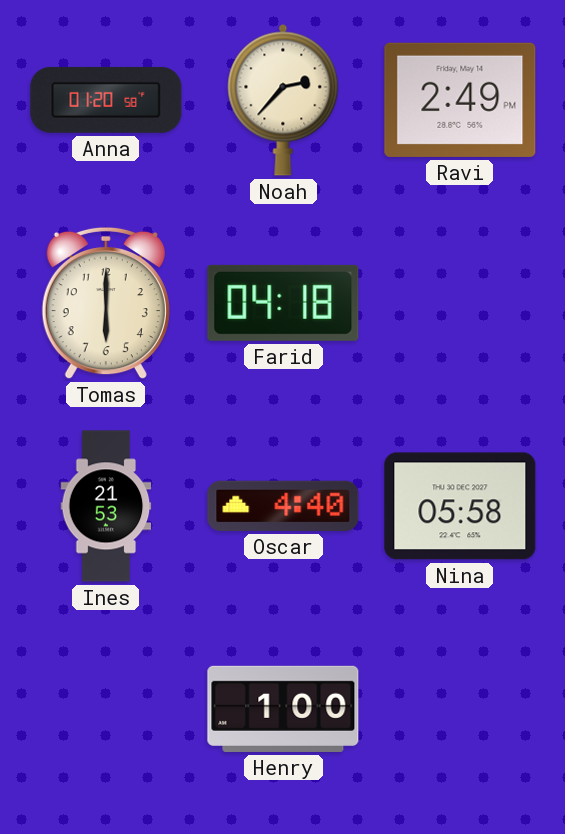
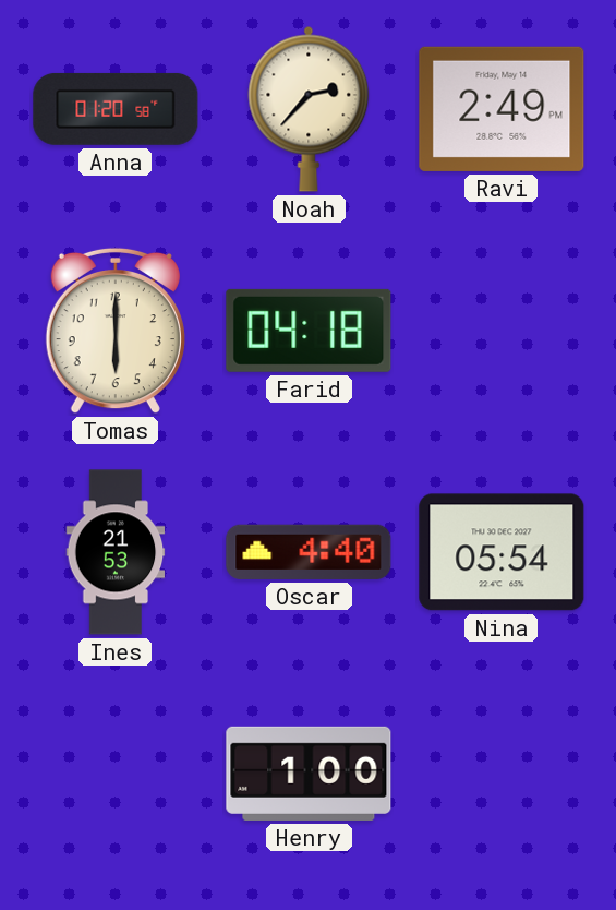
Nina: 05:58 -> 05:54
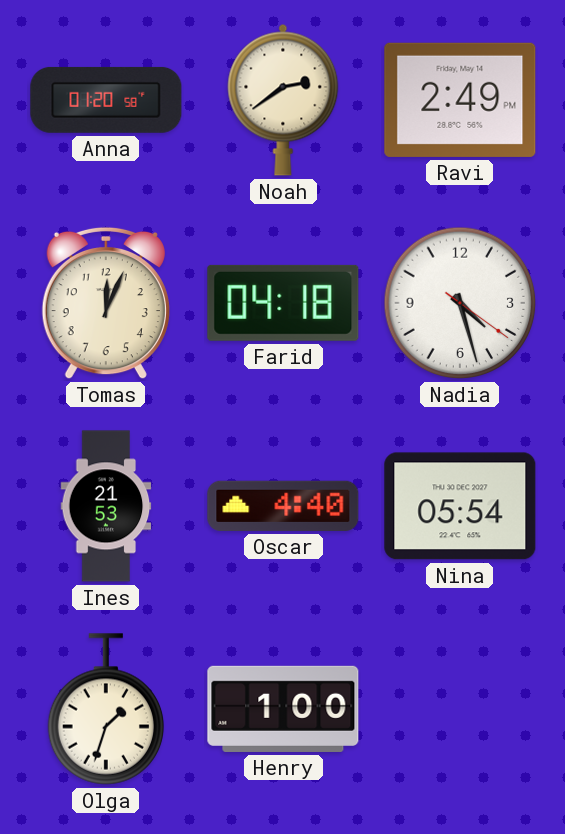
Noah: 2:37 -> 2:39
Tomas: 6:00 -> 12:04
Nadia: none -> 4:27
Olga: none -> 1:33
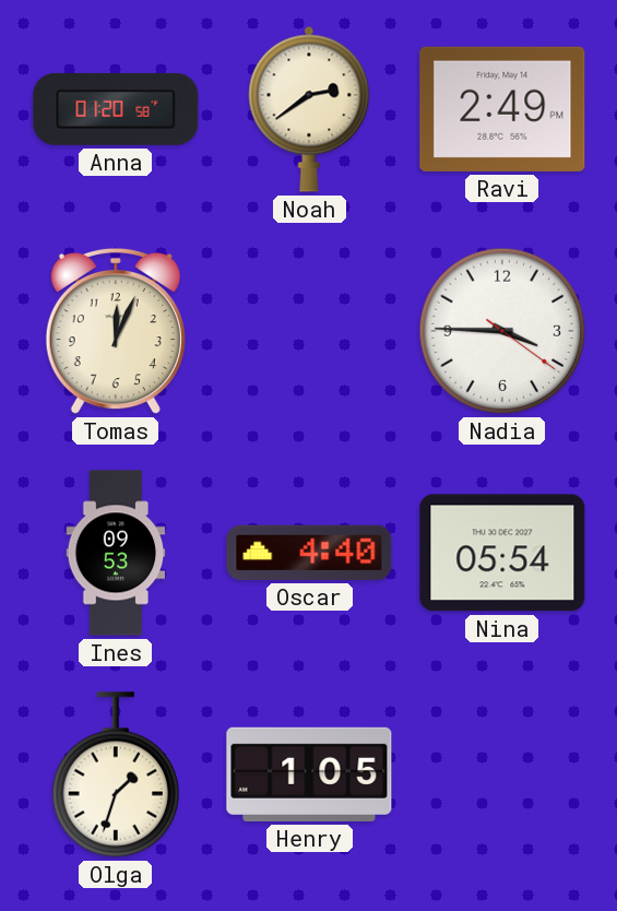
Farid: 04:18 -> none
Nadia: 4:27 -> 3:45
Ines: 21:53 -> 09:53
Henry: 1:00 -> 1:05
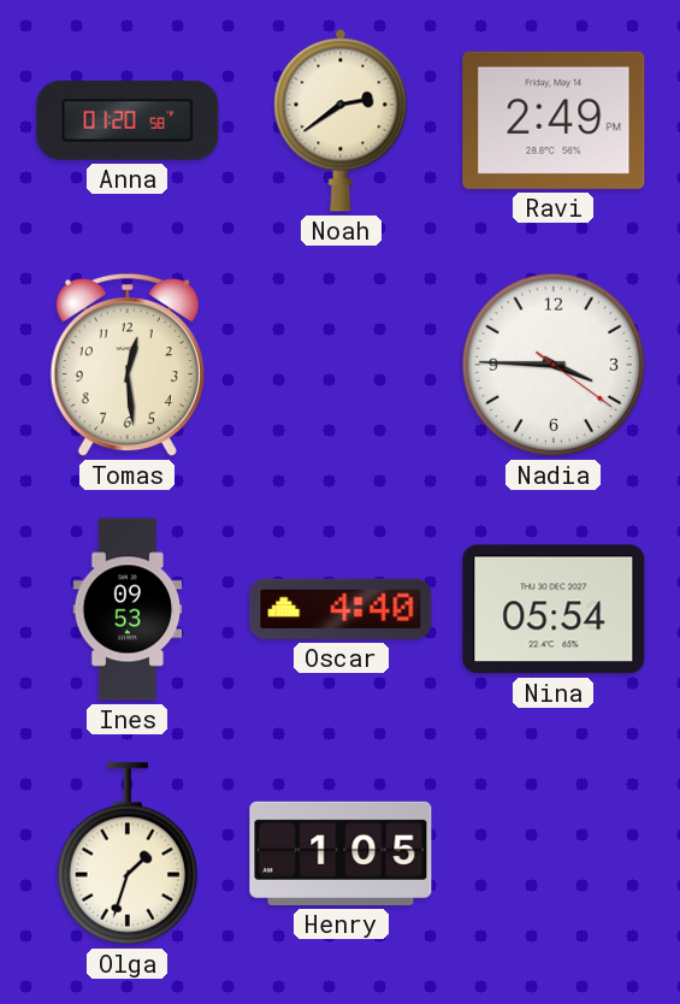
Tomas: 12:04 -> 12:29
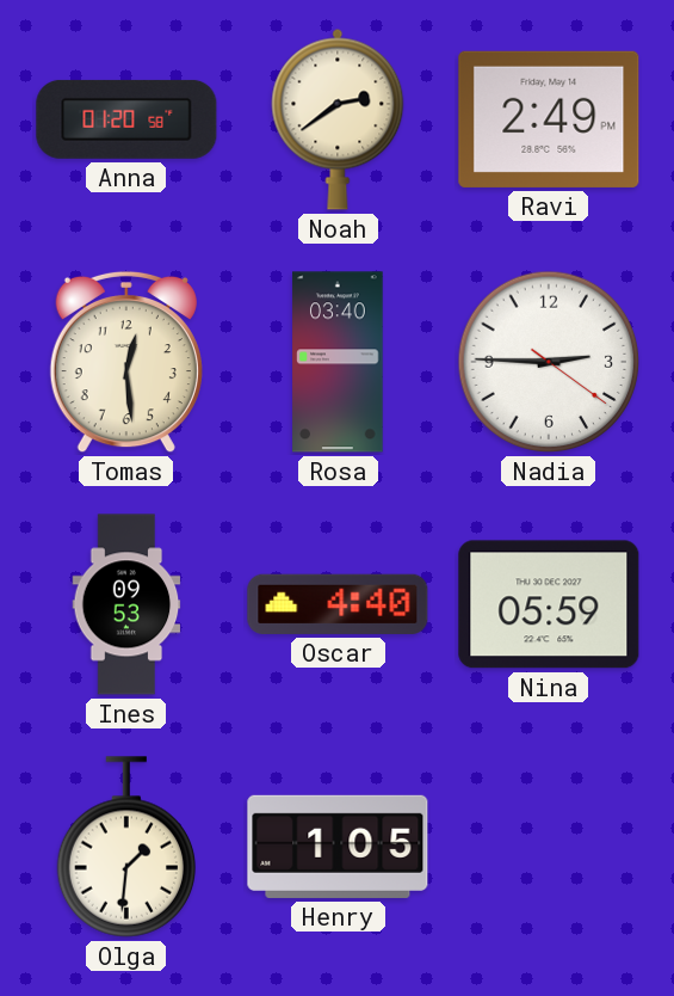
Rosa: none -> 03:40
Nadia: 3:45 -> 2:45
Nina: 05:54 -> 05:59
Olga: 1:33 -> 1:31
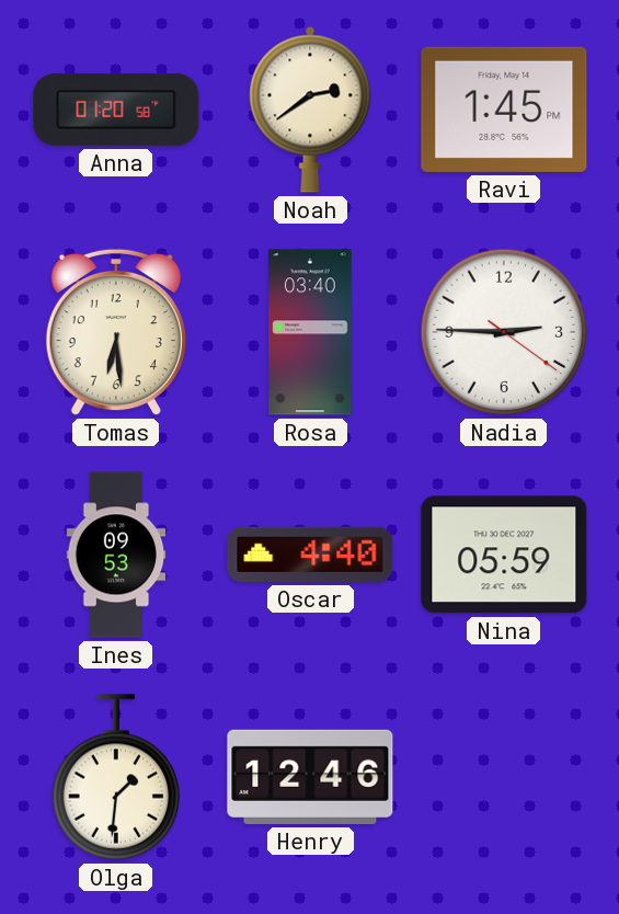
Ravi: 2:49 -> 1:45
Tomas: 12:29 -> 6:29
Henry: 1:05 -> 12:46
